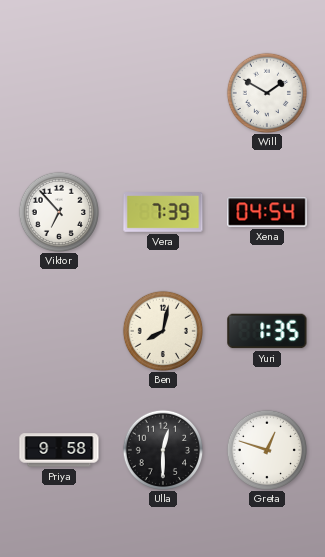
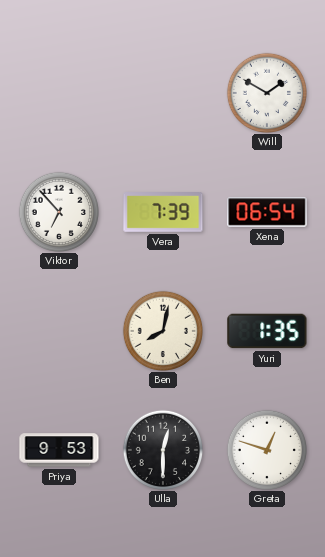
Xena: 04:54 -> 06:54
Priya: 9:58 -> 9:53
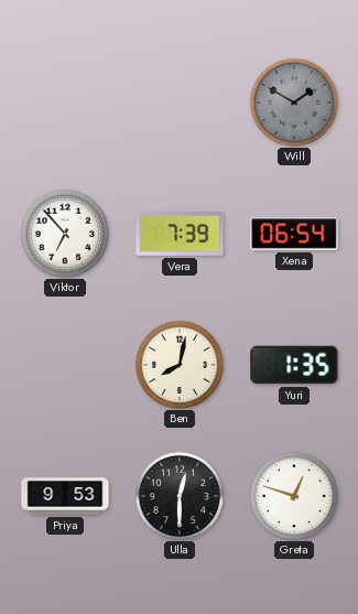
Will dial: white -> grey
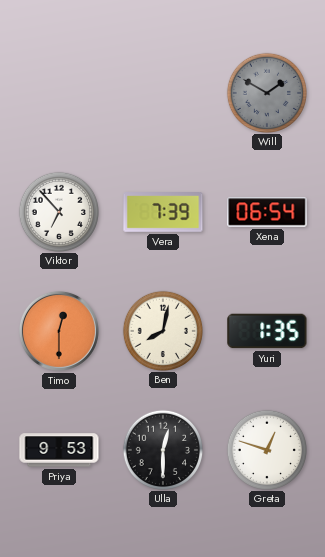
Timo: none -> 12:30
